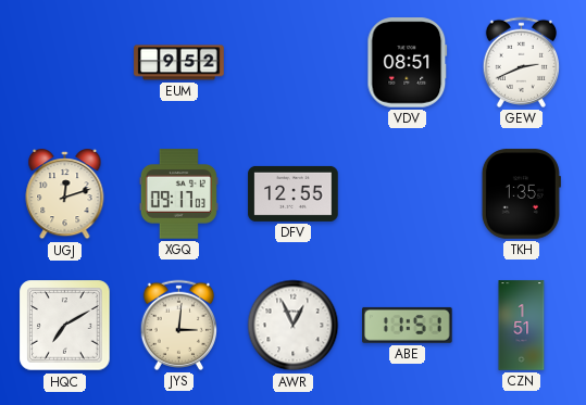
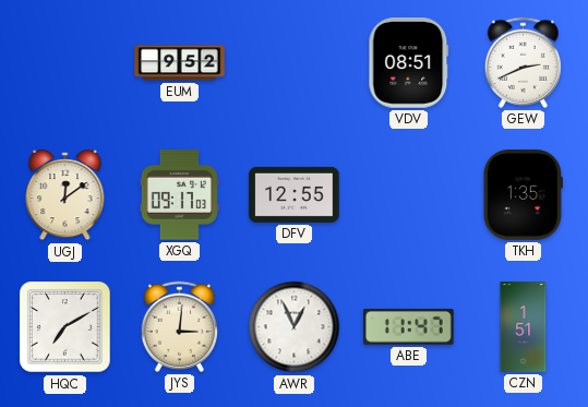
UGJ: 12:12 -> 12:09
ABE: 11:51 -> 11:47
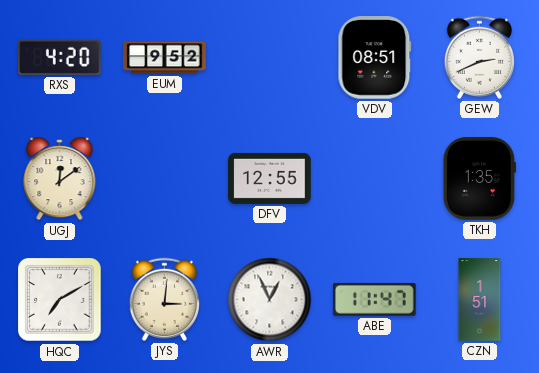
RXS: none -> 4:20
XGQ: 09:17 -> none
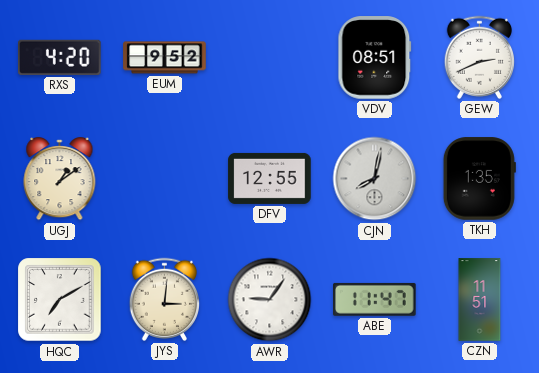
UGJ: 12:09 -> 1:09
CJN: none -> 8:02
AWR: 12:56 -> 9:06
CZN: 1:51 -> 11:51
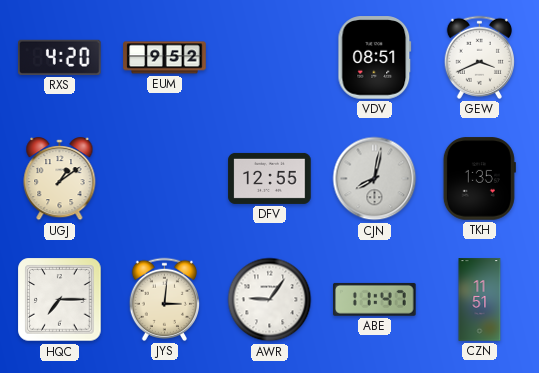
GEW: 2:41 -> 3:41
HQC: 7:10 -> 7:15
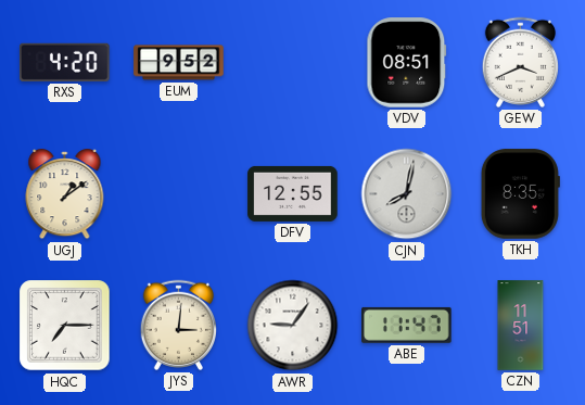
TKH: 1:35 -> 8:35
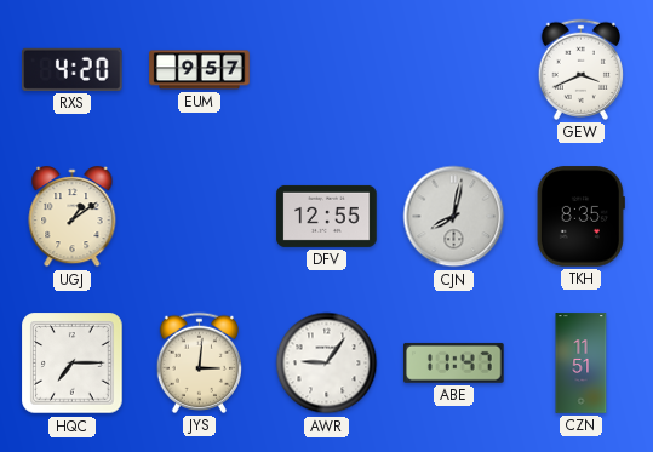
EUM: 9:52 -> 9:57
VDV: 08:51 -> none
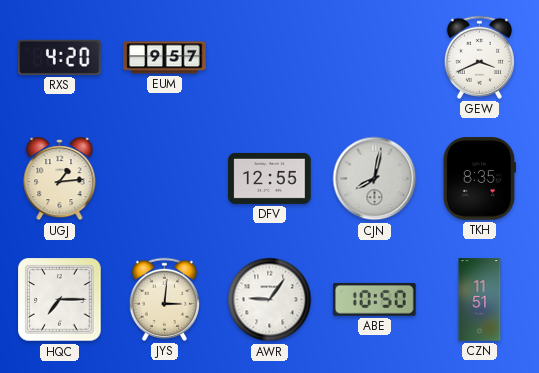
UGJ: 1:09 -> 1:14
ABE: 11:47 -> 10:50
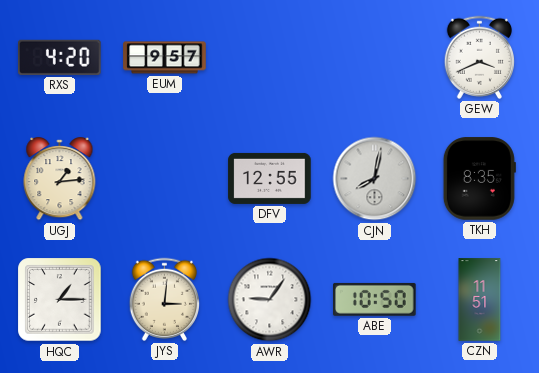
HQC: 7:15 -> 1:15
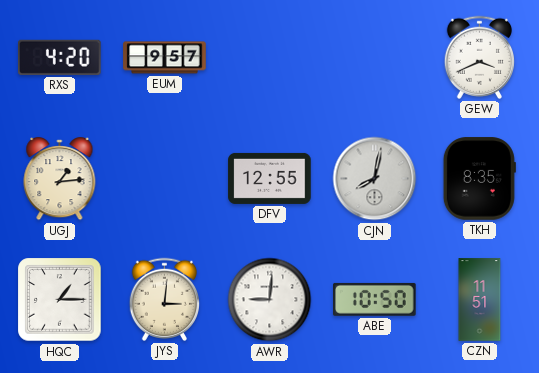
AWR: 9:06 -> 9:01
